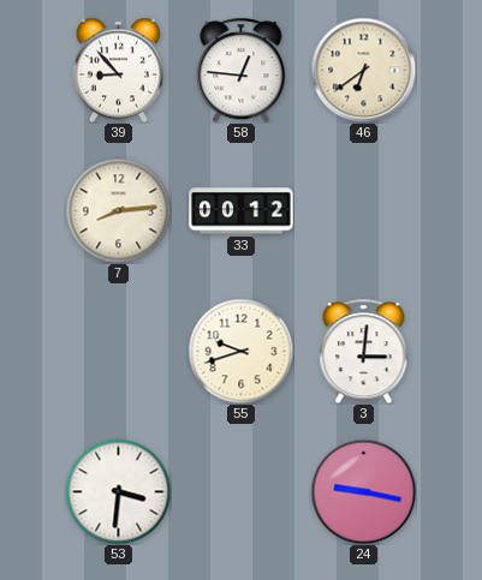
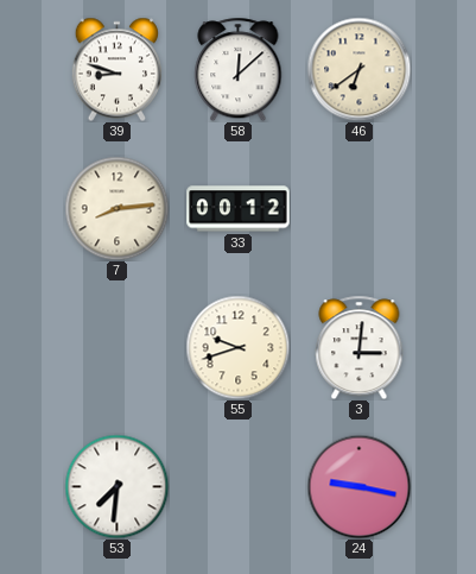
39: 8:53 -> 8:48
58: 12:46 -> 12:08
53: 3:31 -> 7:31
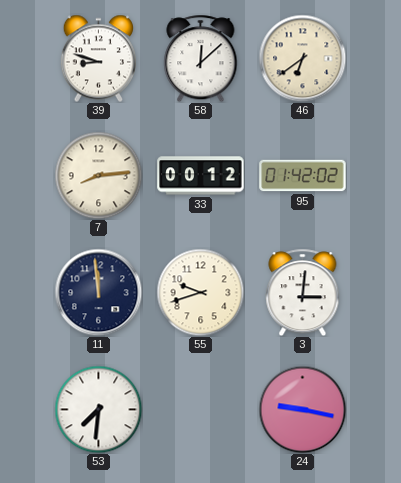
95: none -> 01:42
11: none -> 11:59
